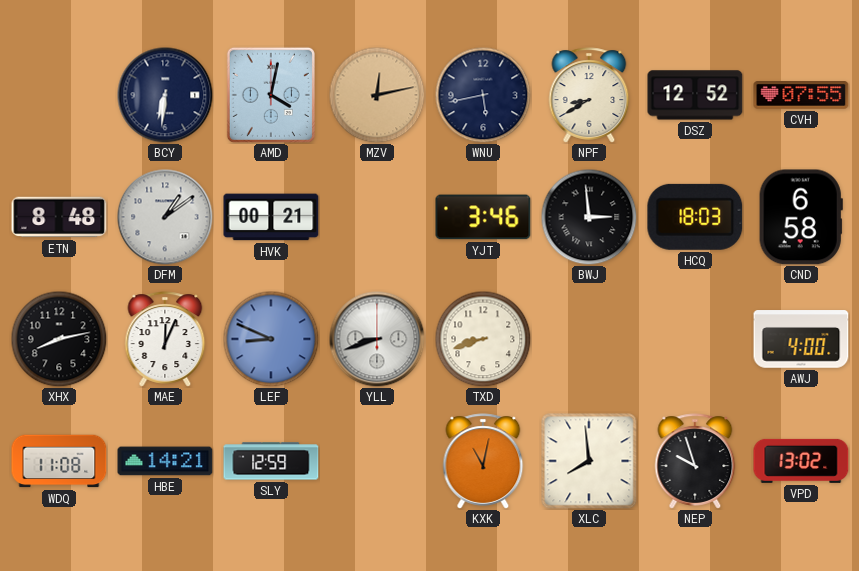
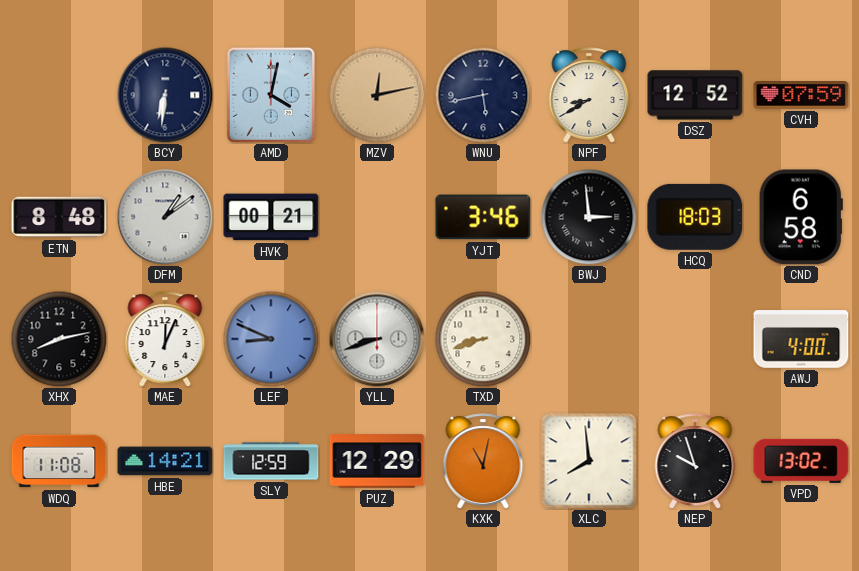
CVH: 07:55 -> 07:59
PUZ: none -> 12:29
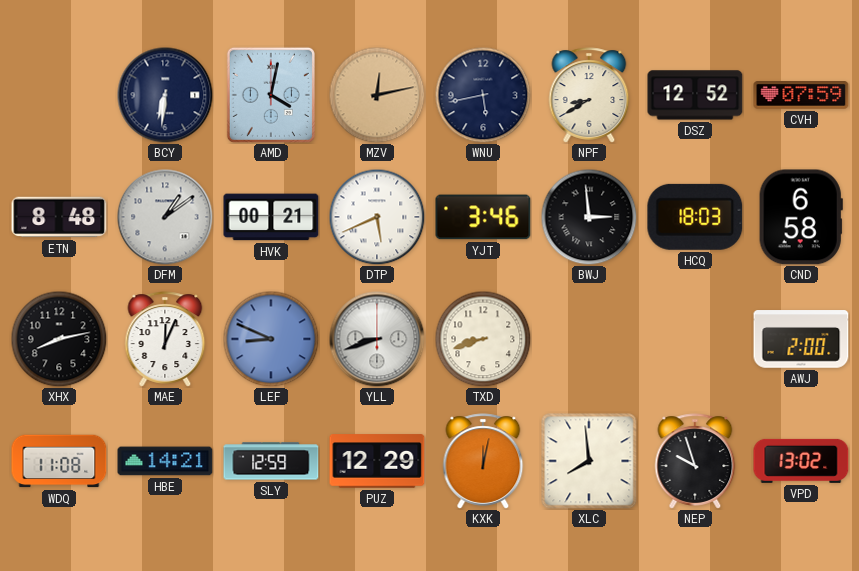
DTP: none -> 5:41
AWJ: 4:00 -> 2:00
KXK: 11:02 -> 12:02
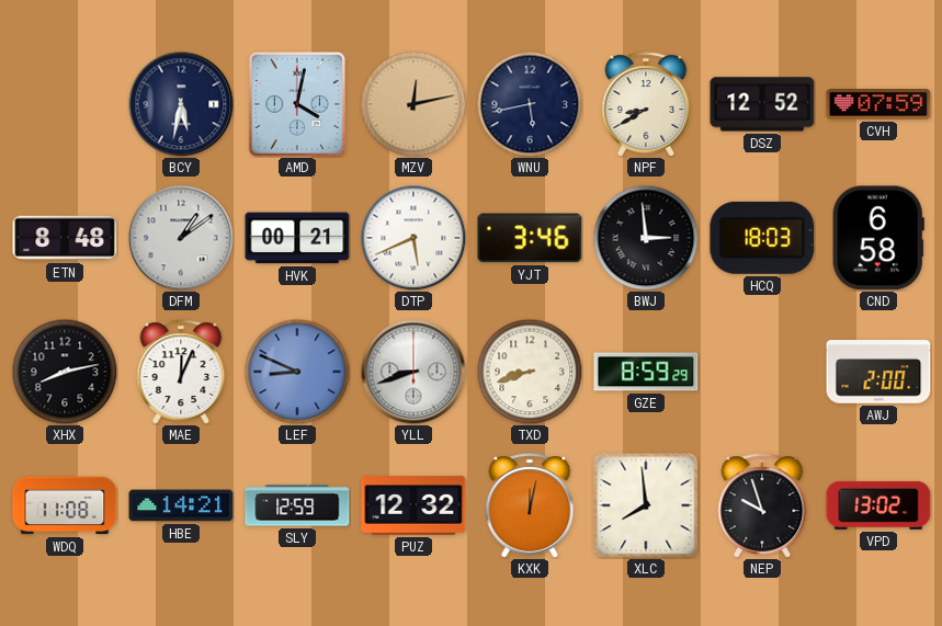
BCY: 6:31 -> 5:32
GZE: none -> 8:59
PUZ: 12:29 -> 12:32
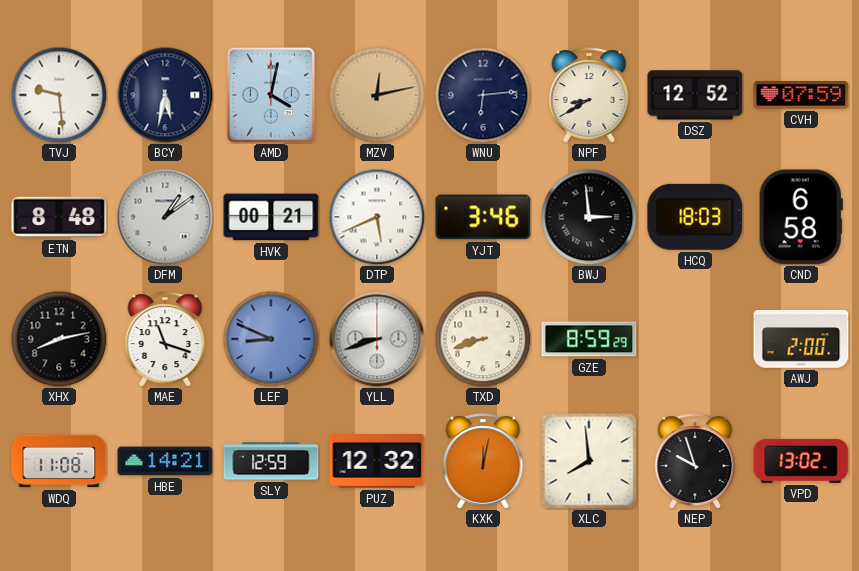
TVJ: none -> 9:29
WNU: 5:43 -> 6:14
MAE: 12:04 -> 11:18
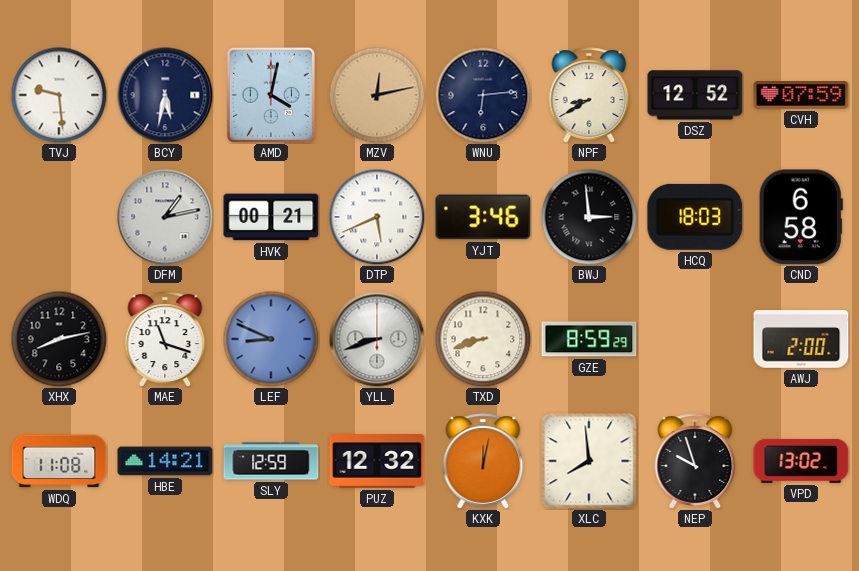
ETN: 8:48 -> none
DFM: 1:09 -> 1:13
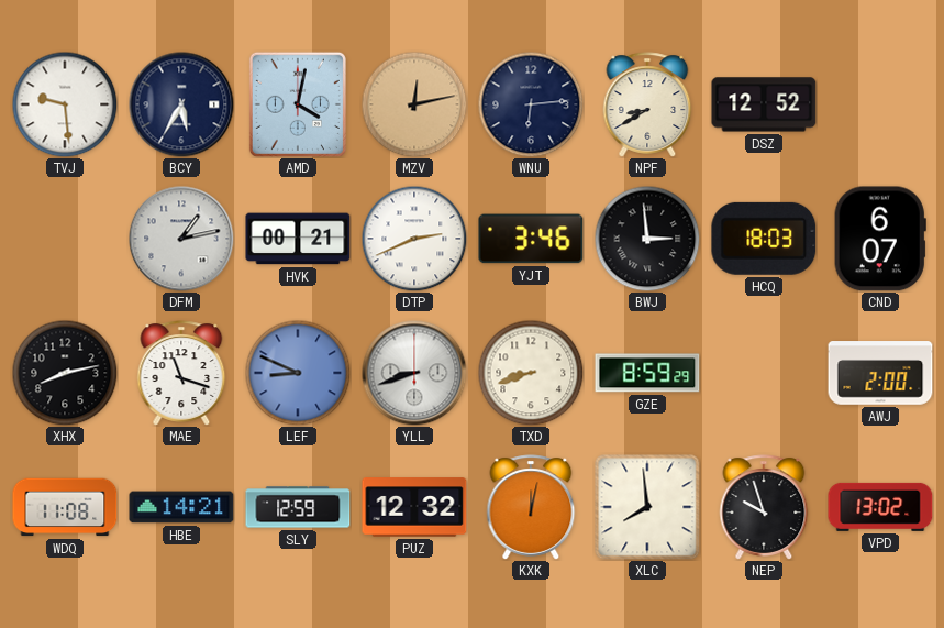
BCY: 5:32 -> 5:35
CVH: 07:59 -> none
DTP: 5:41 -> 2:41
CND: 6:58 -> 6:07
